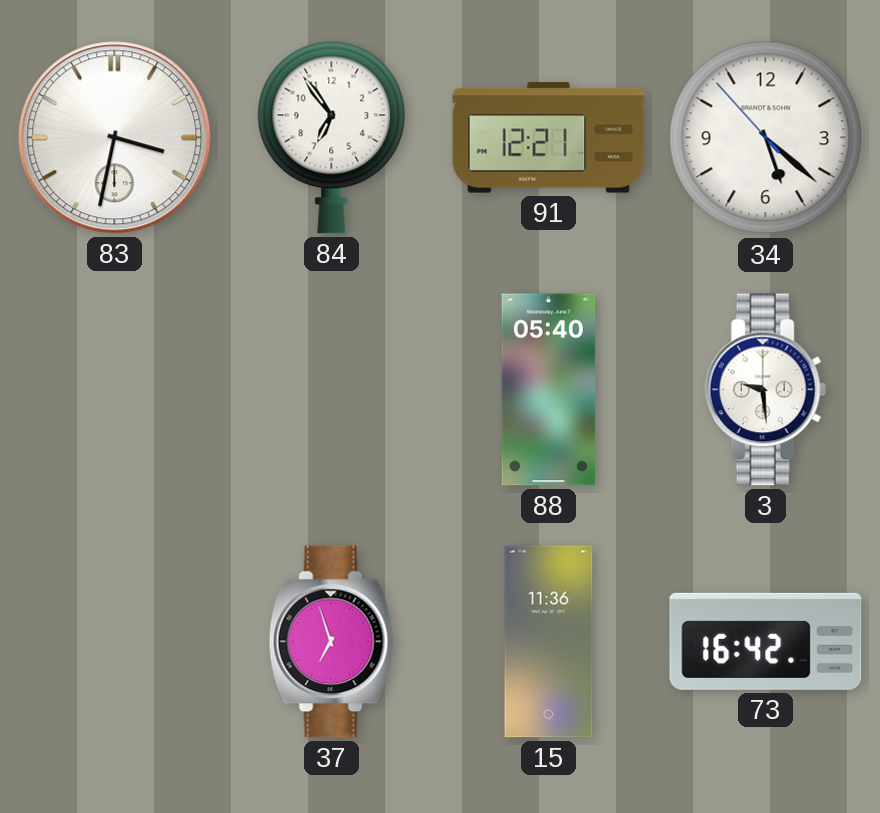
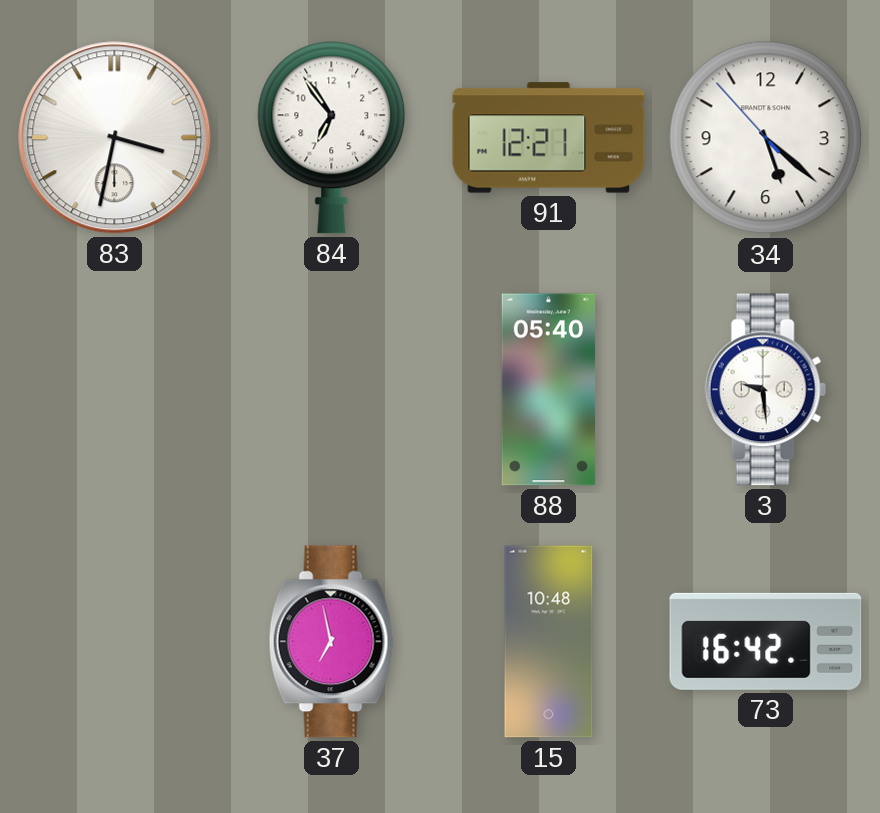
37: 6:57 -> 6:58
15: 11:36 -> 10:48
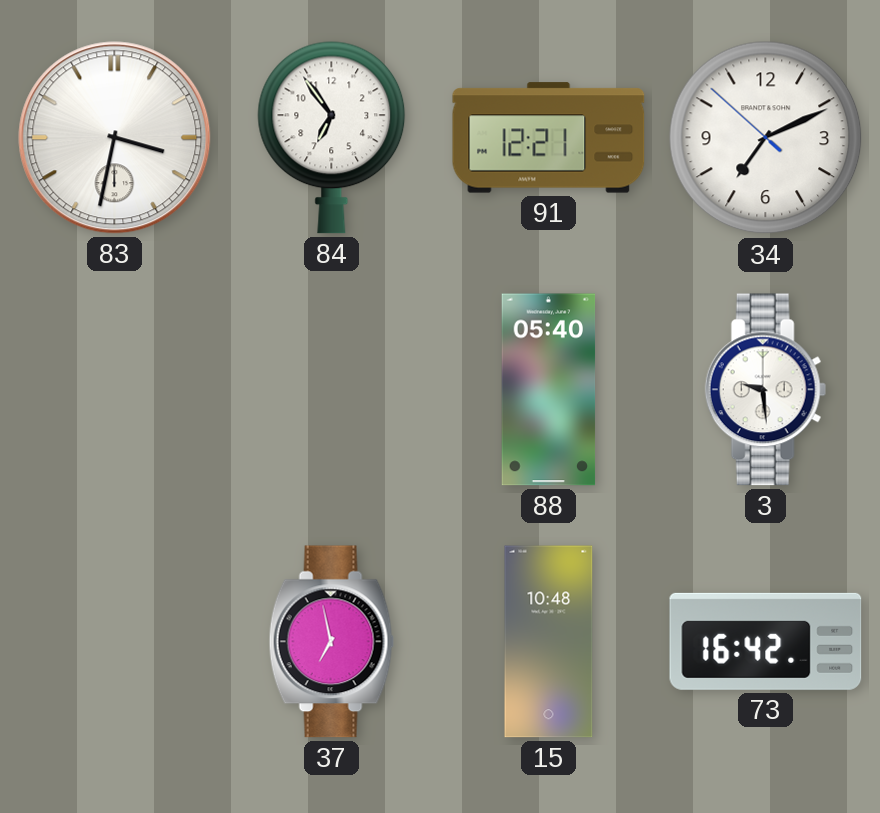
34: 5:21 -> 7:10
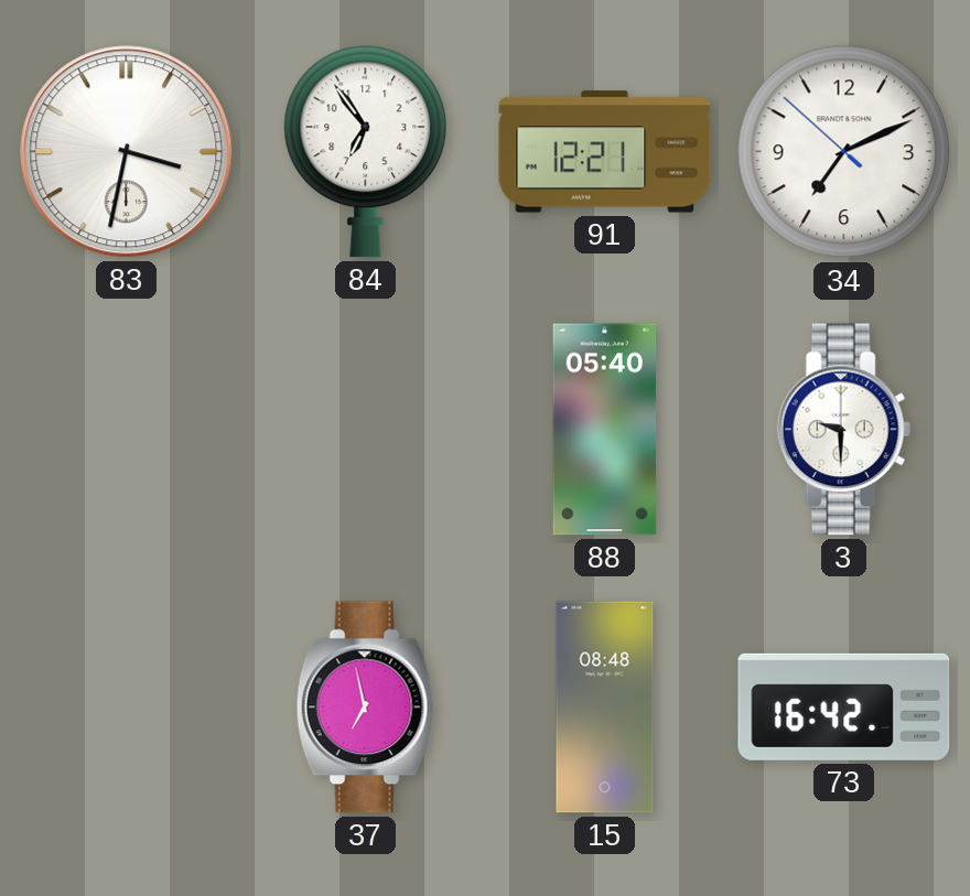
3: 9:29 -> 9:30
15: 10:48 -> 08:48
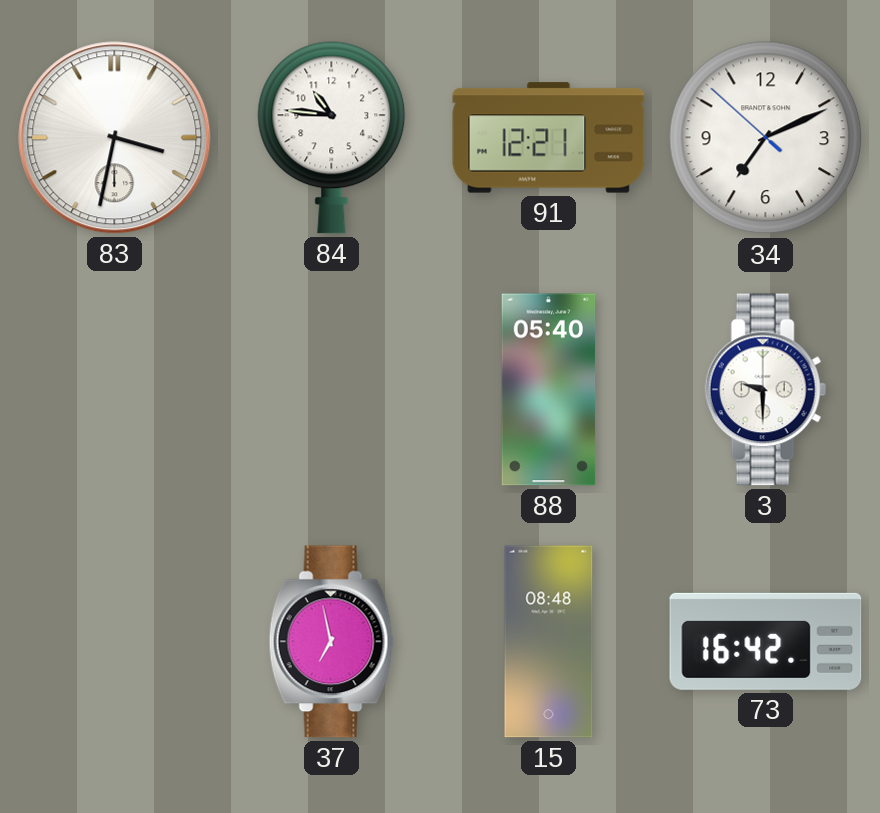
84: 6:54 -> 10:46
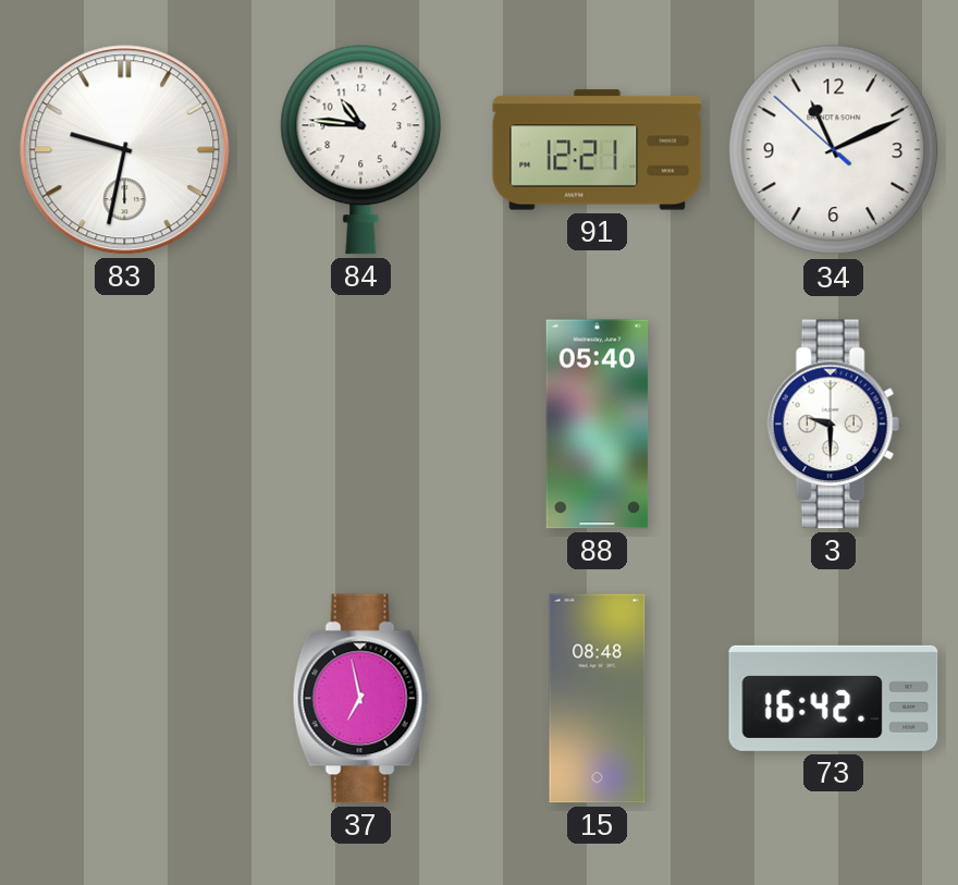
83: 3:32 -> 9:32
34: 7:10 -> 11:10
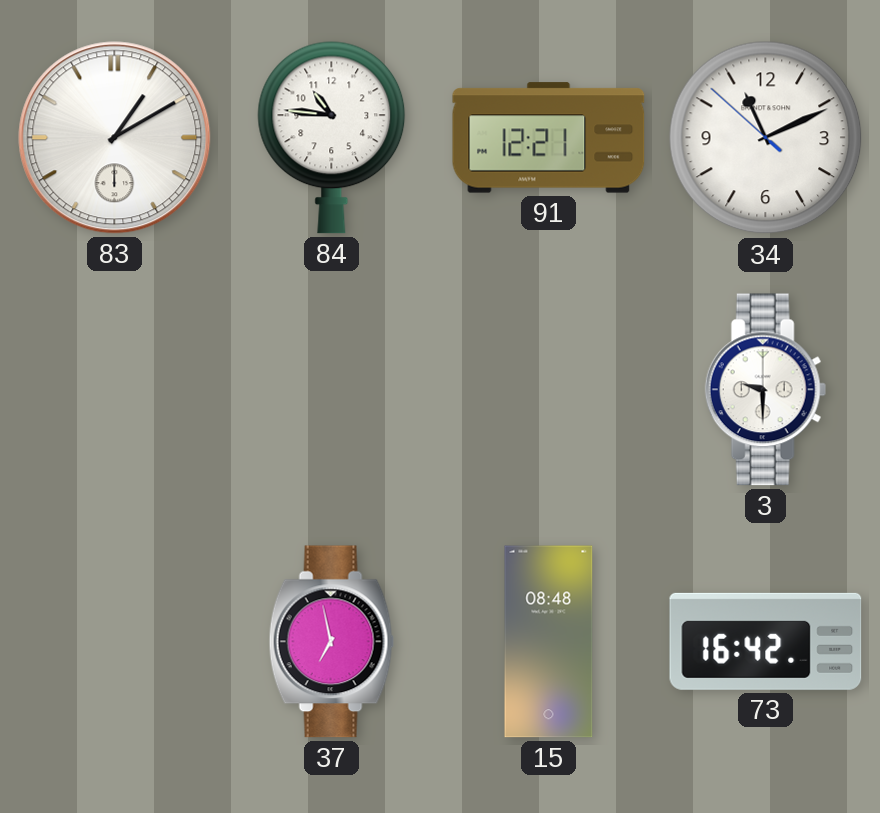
83: 9:32 -> 1:10
88: 05:40 -> none
